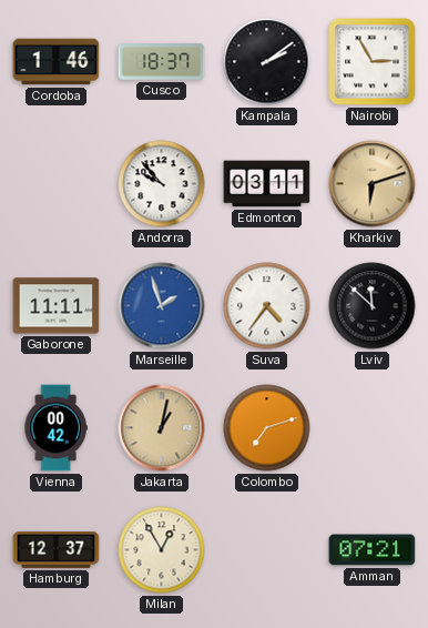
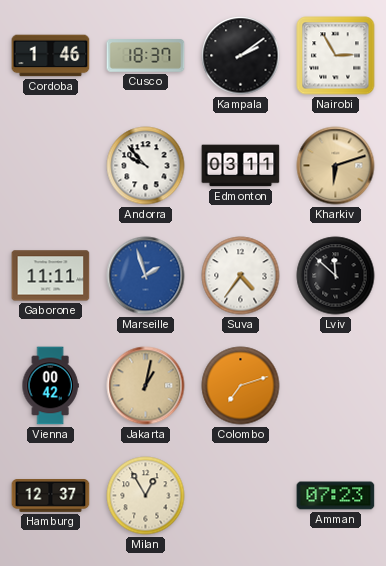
Amman: 07:21 -> 07:23
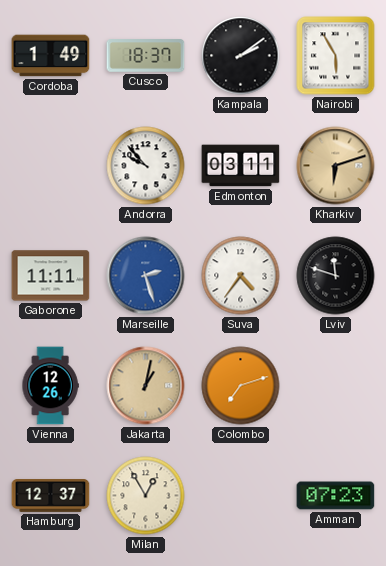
Cordoba: 1:46 -> 1:49
Nairobi: 2:55 -> 5:55
Marseille: 1:57 -> 2:27
Lviv: 11:52 -> 11:48
Vienna: 00:42 -> 12:26
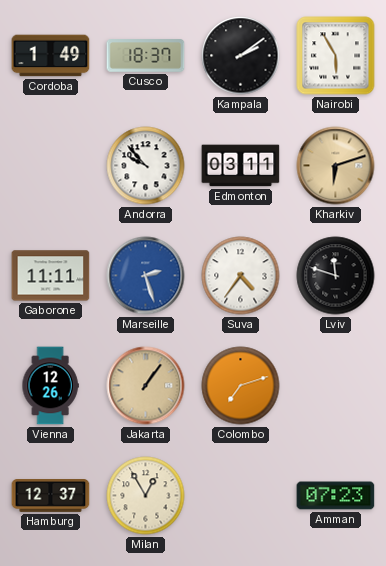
Jakarta: 1:02 -> 1:06
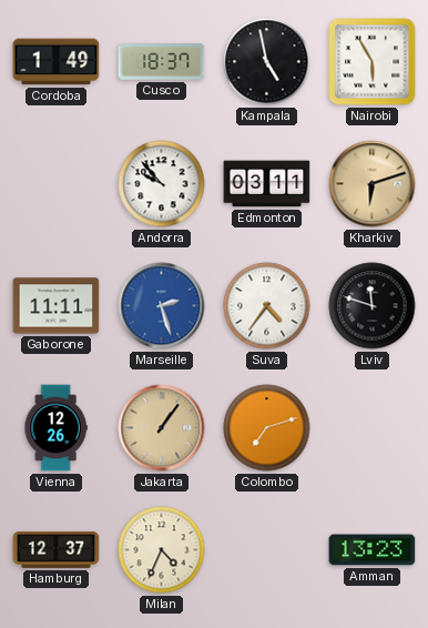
Kampala: 2:09 -> 4:58
Milan: 12:55 -> 4:34
Amman: 07:23 -> 13:23
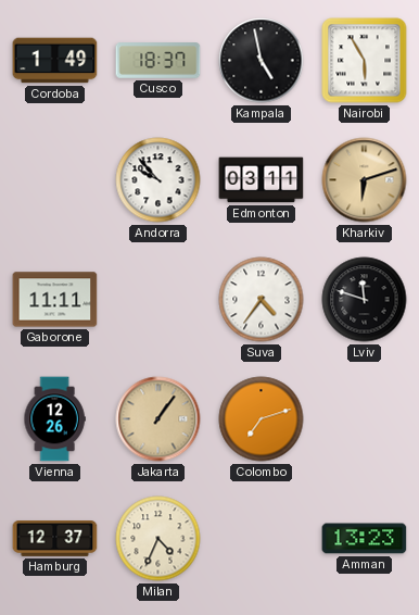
Marseille: 2:27 -> none
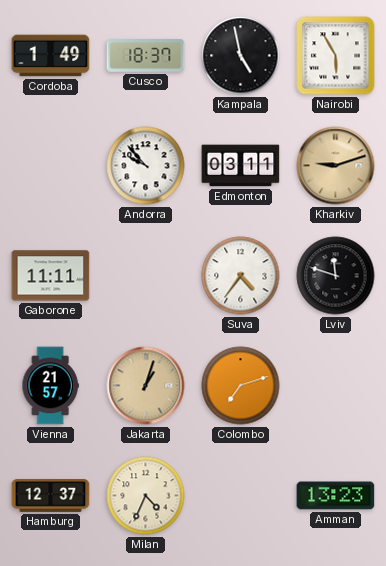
Kharkiv: 6:12 -> 9:12
Vienna: 12:26 -> 21:57
Jakarta: 1:06 -> 1:03
